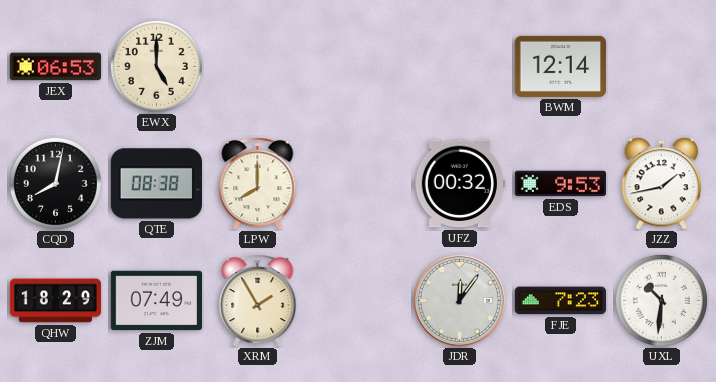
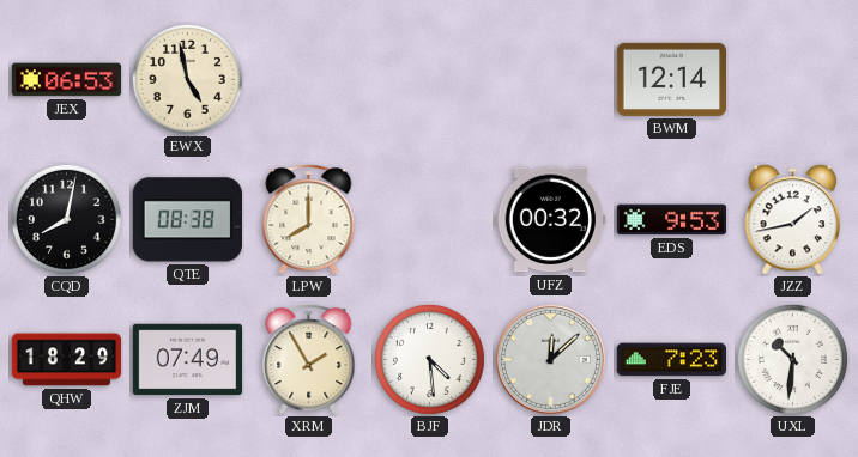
EWX: 5:00 -> 4:58
BJF: none -> 4:29
JDR: 12:06 -> 12:08
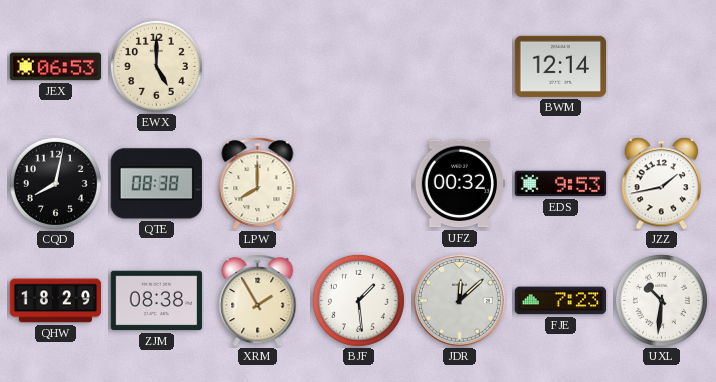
EWX: 4:58 -> 5:00
ZJM: 07:49 -> 08:38
BJF: 4:29 -> 1:29
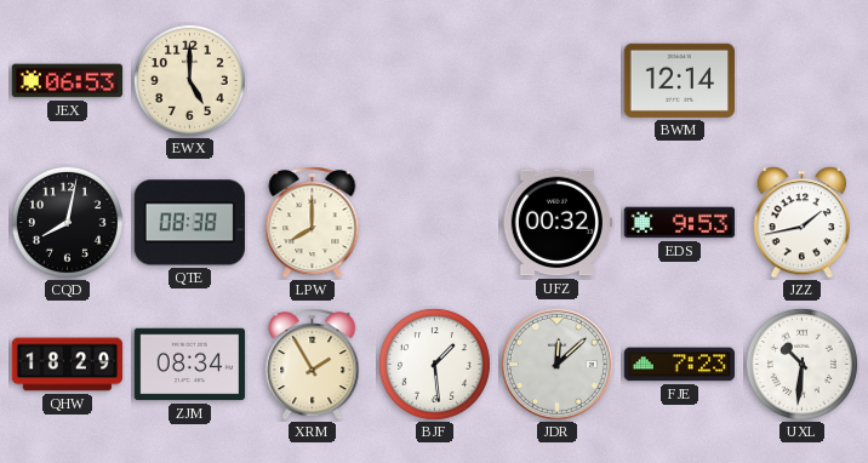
ZJM: 08:38 -> 08:34
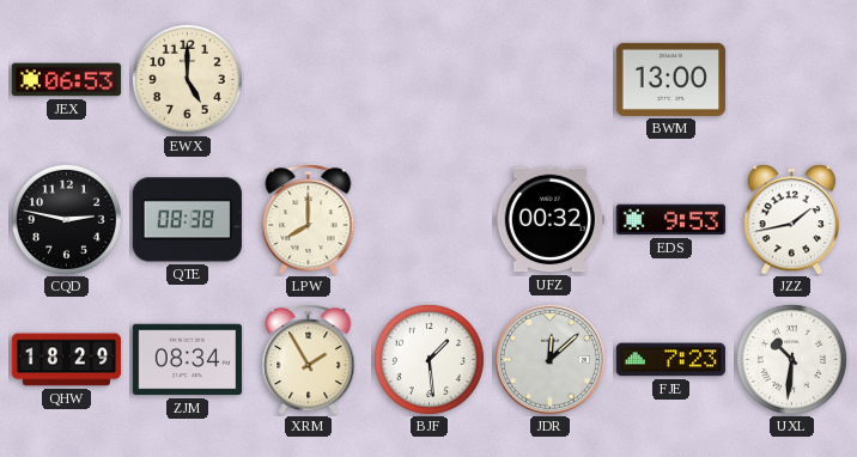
BWM: 12:14 -> 13:00
CQD: 8:02 -> 2:47
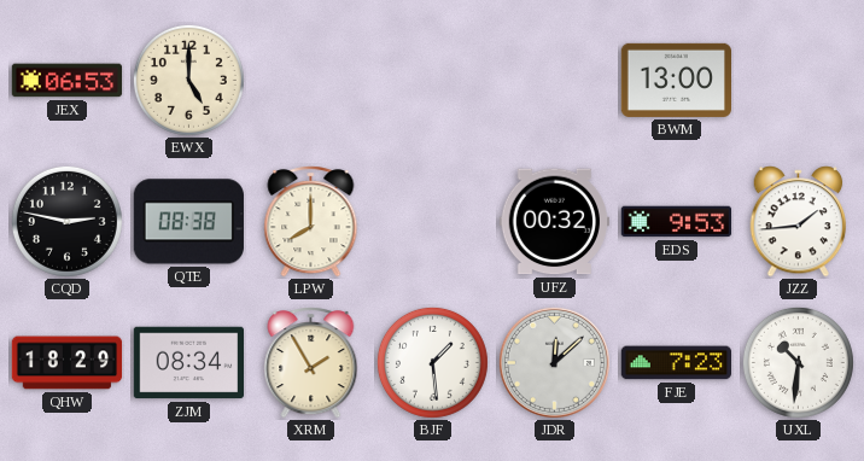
JZZ: 1:43 -> 1:44
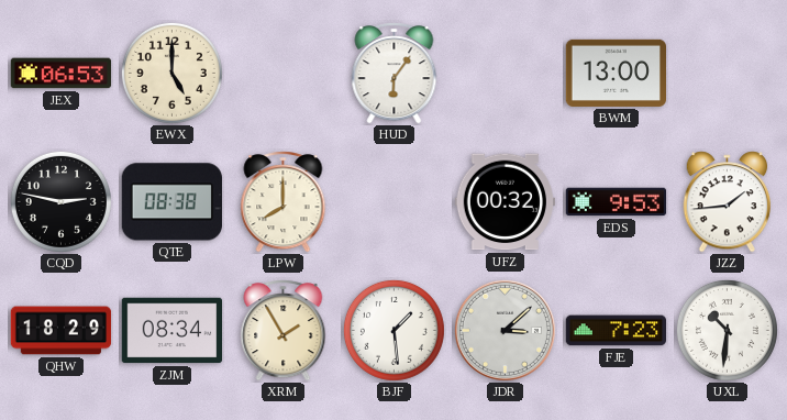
HUD: none -> 6:06
JDR: 12:08 -> 3:08
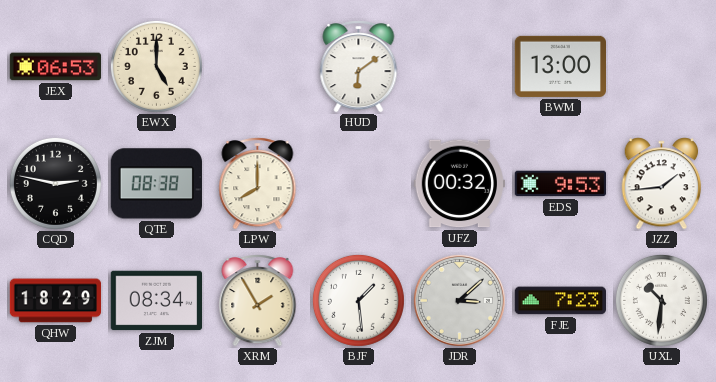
HUD: 6:06 -> 6:09
